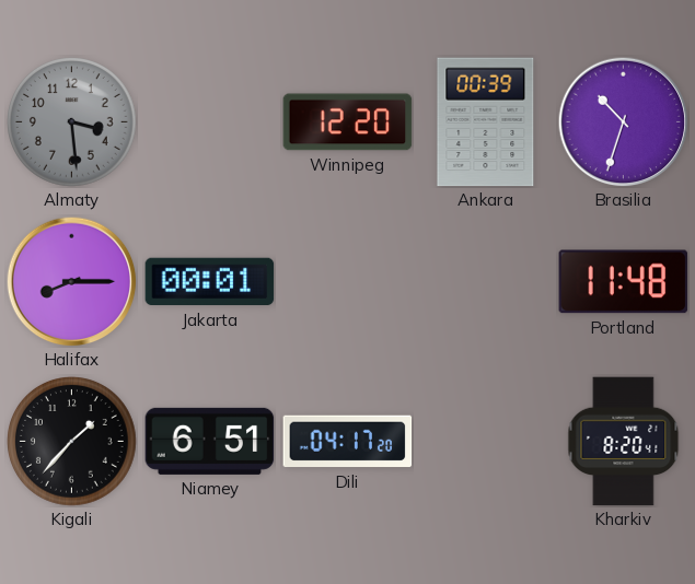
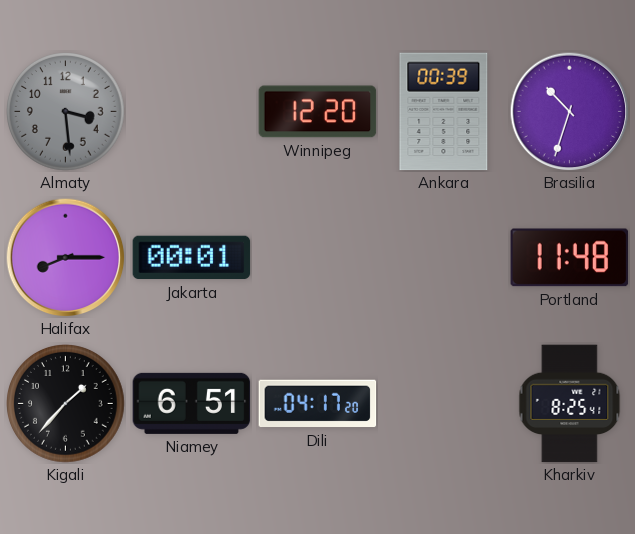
Kharkiv: 8:20 -> 8:25
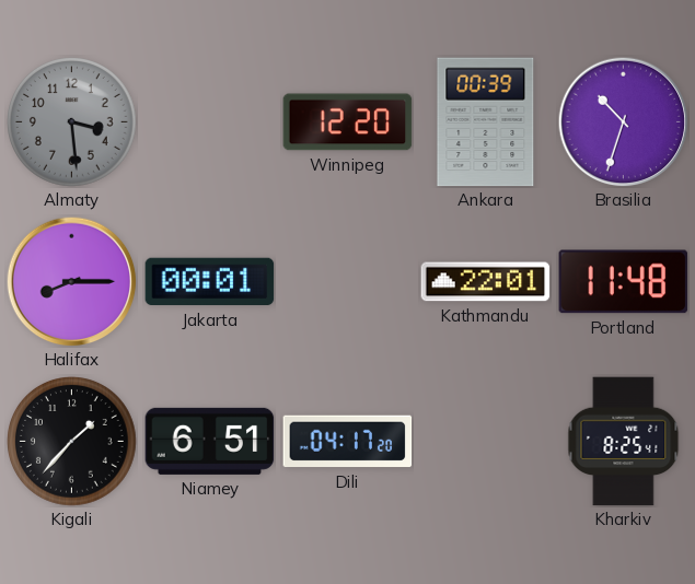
Kathmandu: none -> 22:01
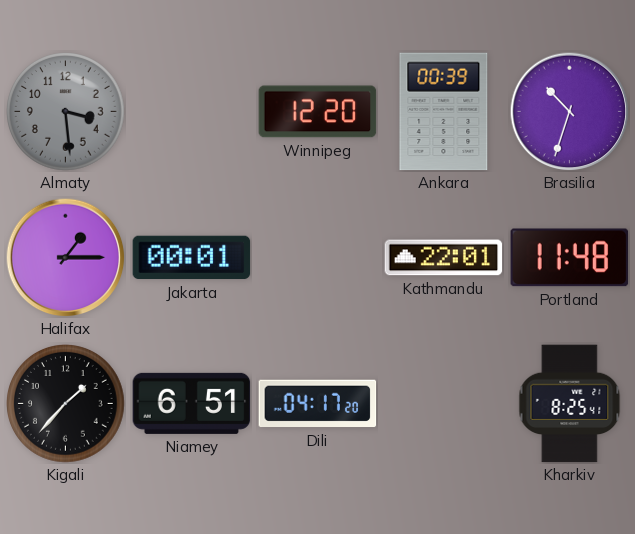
Halifax: 8:15 -> 1:15
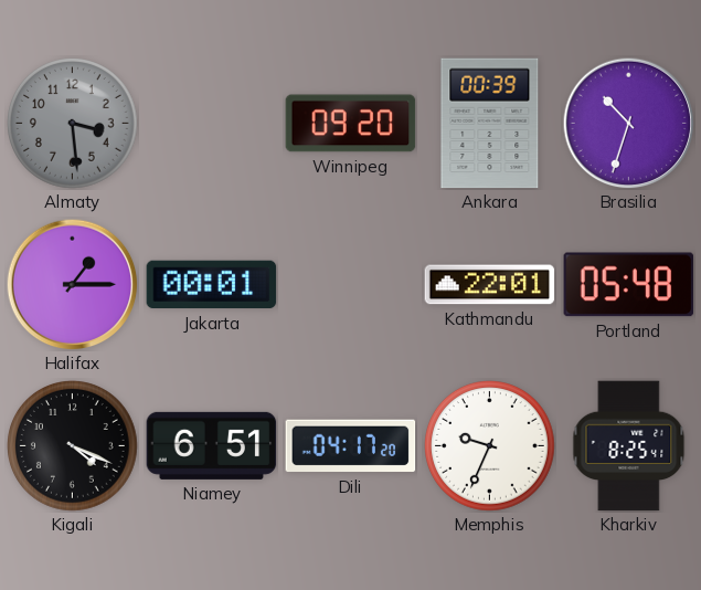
Winnipeg: 12:20 -> 09:20
Portland: 11:48 -> 05:48
Kigali: 1:37 -> 4:19
Memphis: none -> 9:34
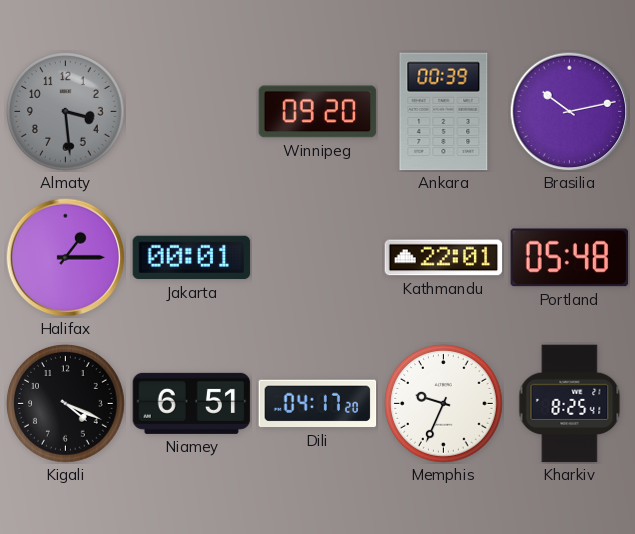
Brasilia: 10:33 -> 10:13
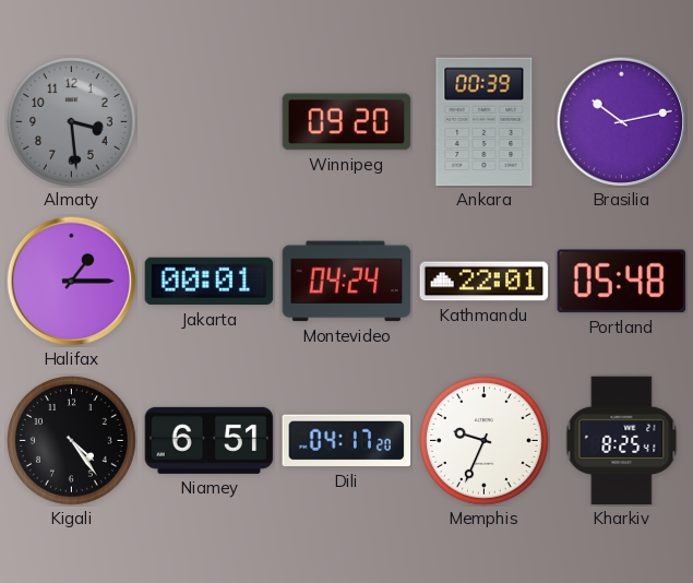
Montevideo: none -> 04:24
Kigali: 4:19 -> 4:24
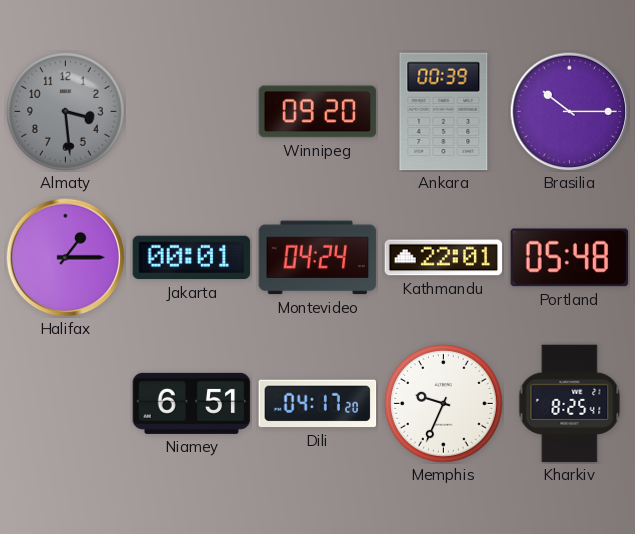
Brasilia: 10:13 -> 10:15
Kigali: 4:24 -> none
